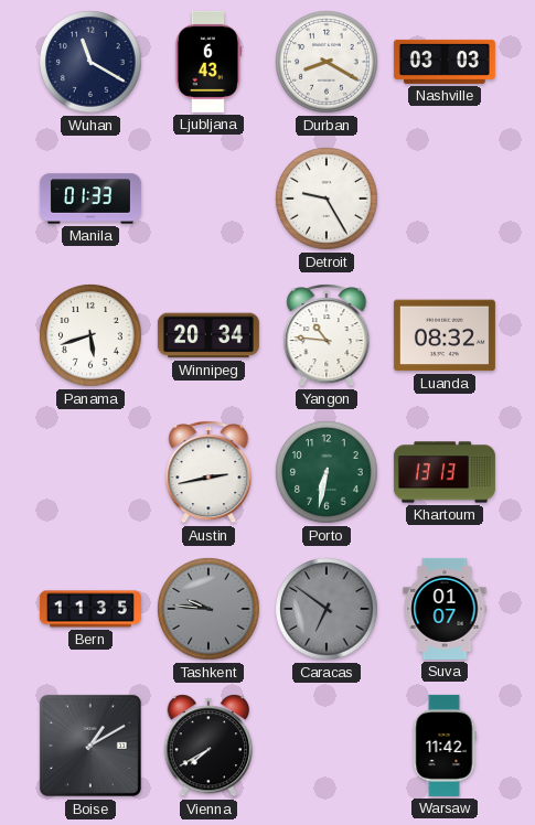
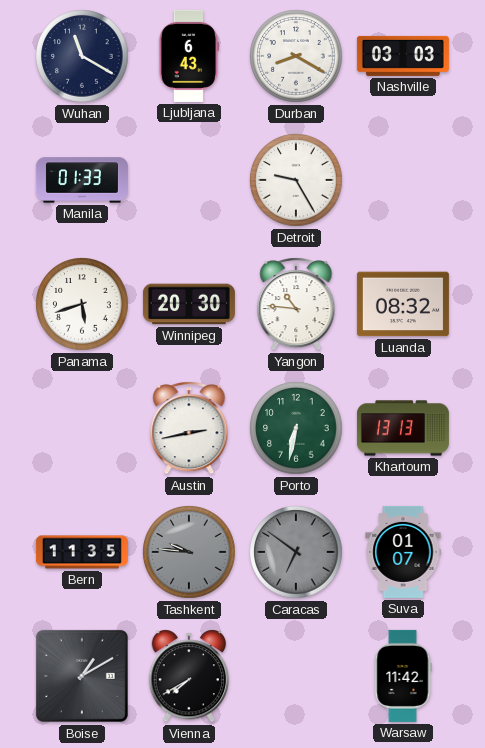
Winnipeg: 20:34 -> 20:30
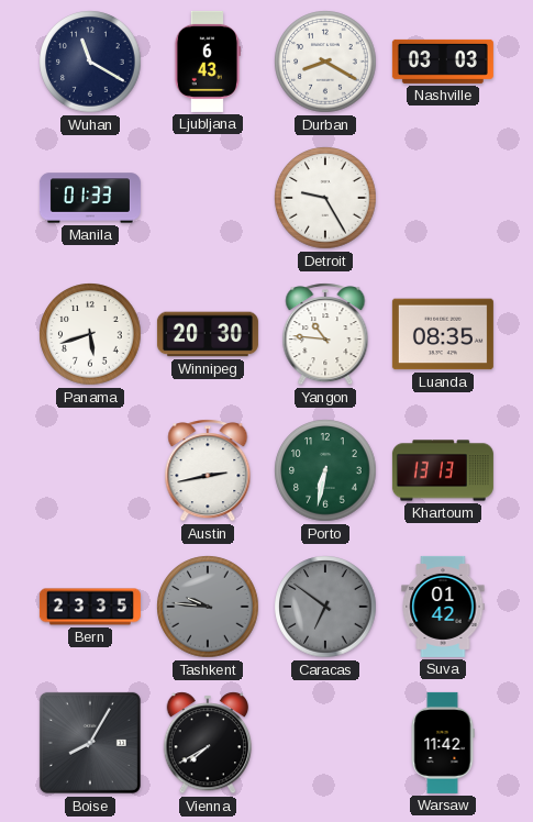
Luanda: 08:32 -> 08:35
Bern: 11:35 -> 23:35
Suva: 01:07 -> 01:42
Boise: 1:10 -> 8:05
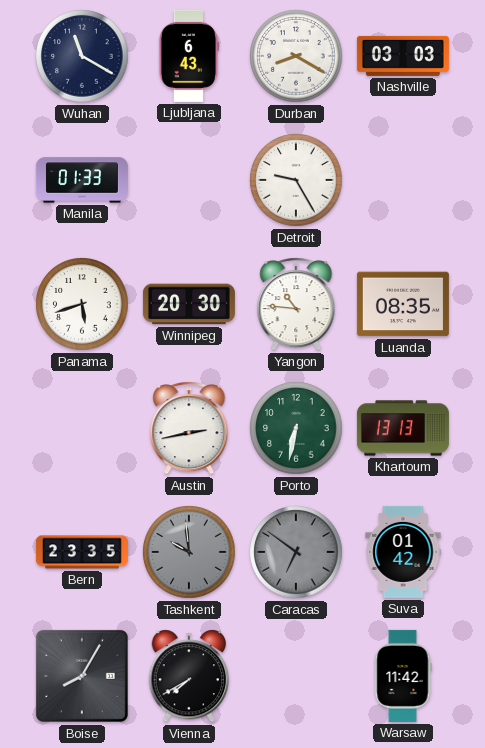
Tashkent: 9:46 -> 9:59
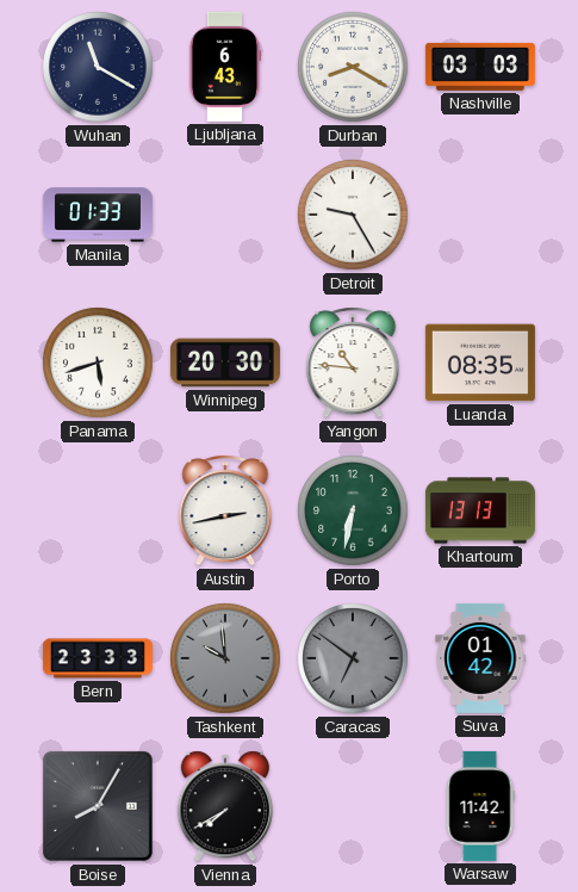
Bern: 23:35 -> 23:33
